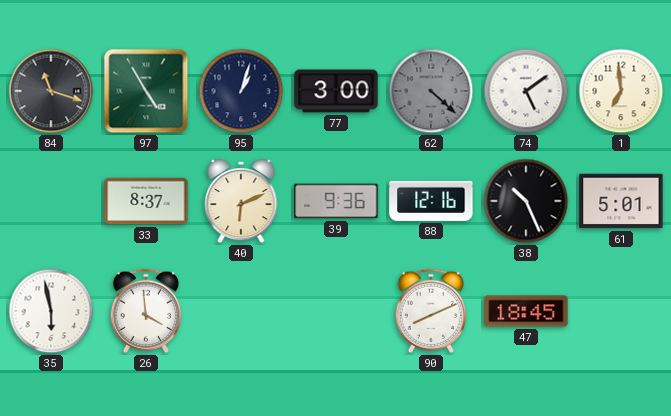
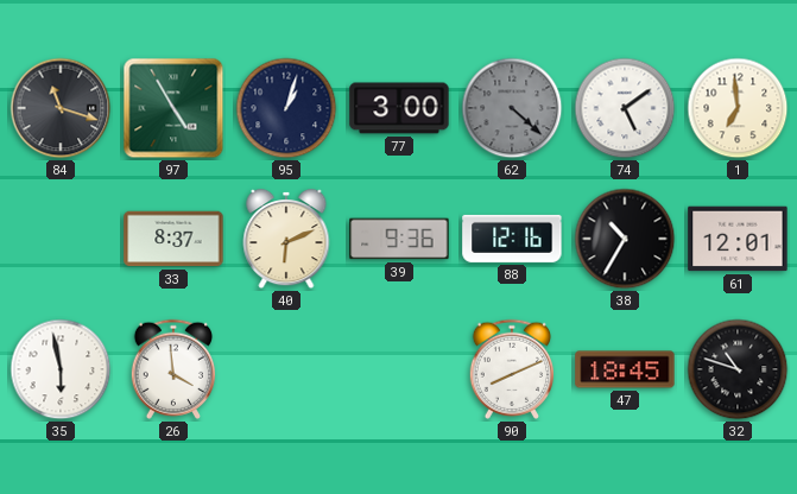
38: 10:26 -> 10:35
61: 5:01 -> 12:01
32: none -> 10:48
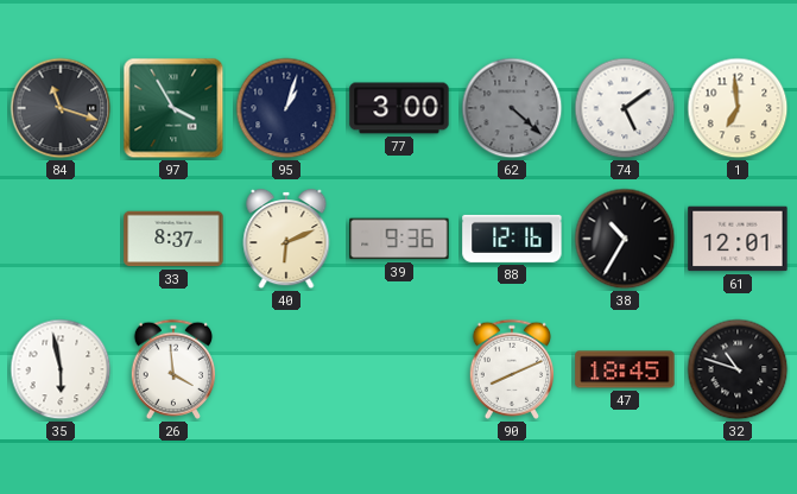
97: 4:55 -> 3:55
